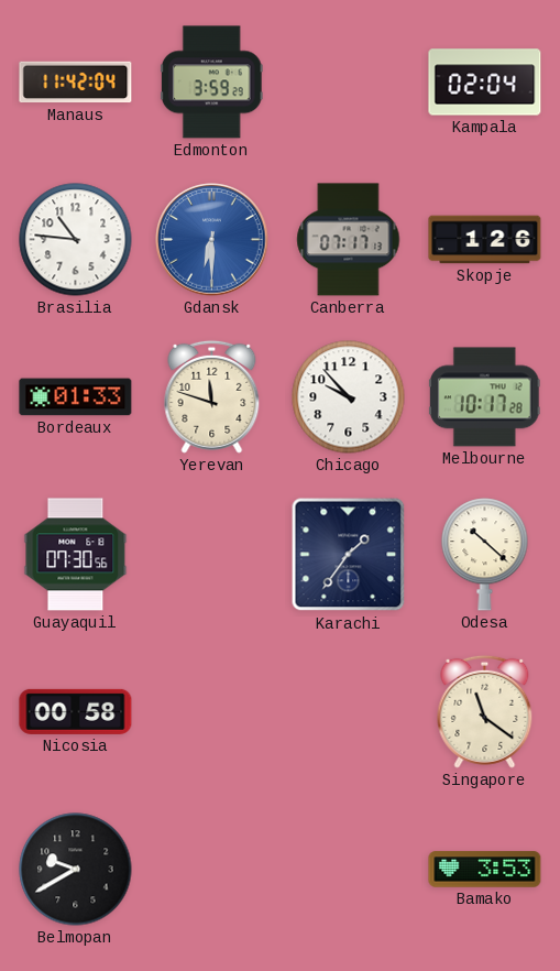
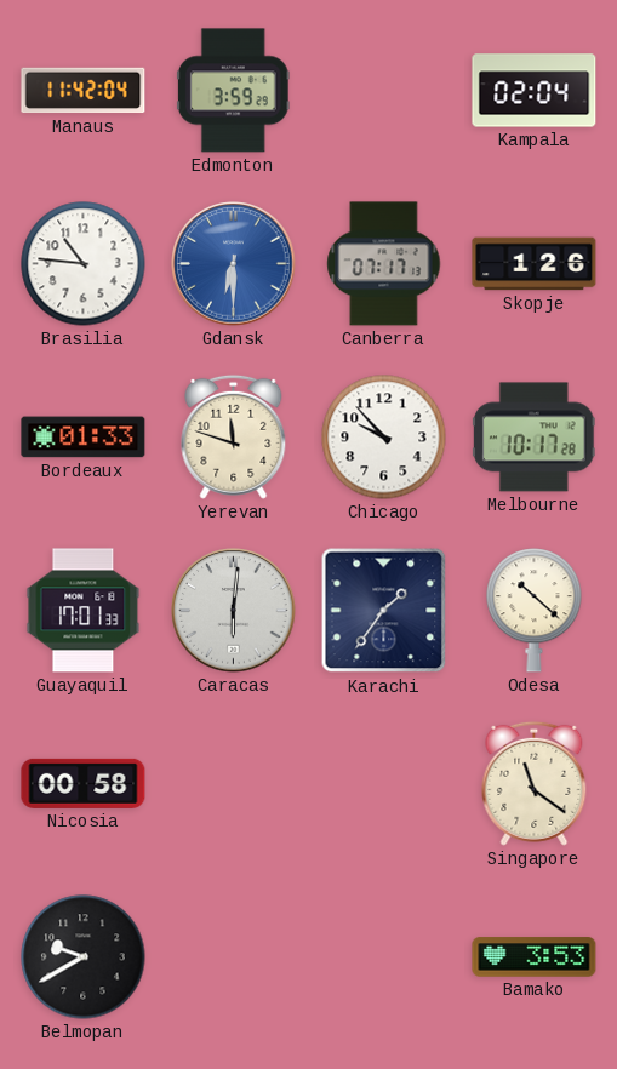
Guayaquil: 07:30 -> 17:01
Caracas: none -> 6:01
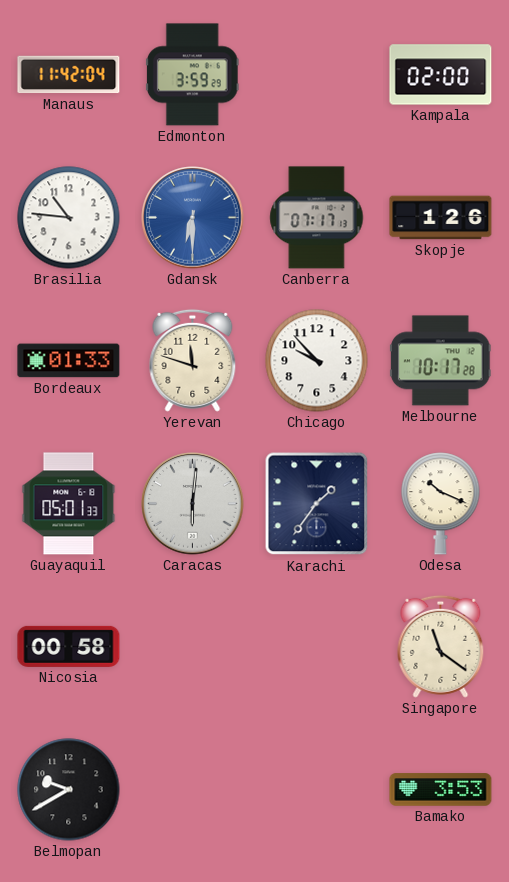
Kampala: 02:04 -> 02:00
Guayaquil: 17:01 -> 05:01
Odesa: 10:22 -> 10:19
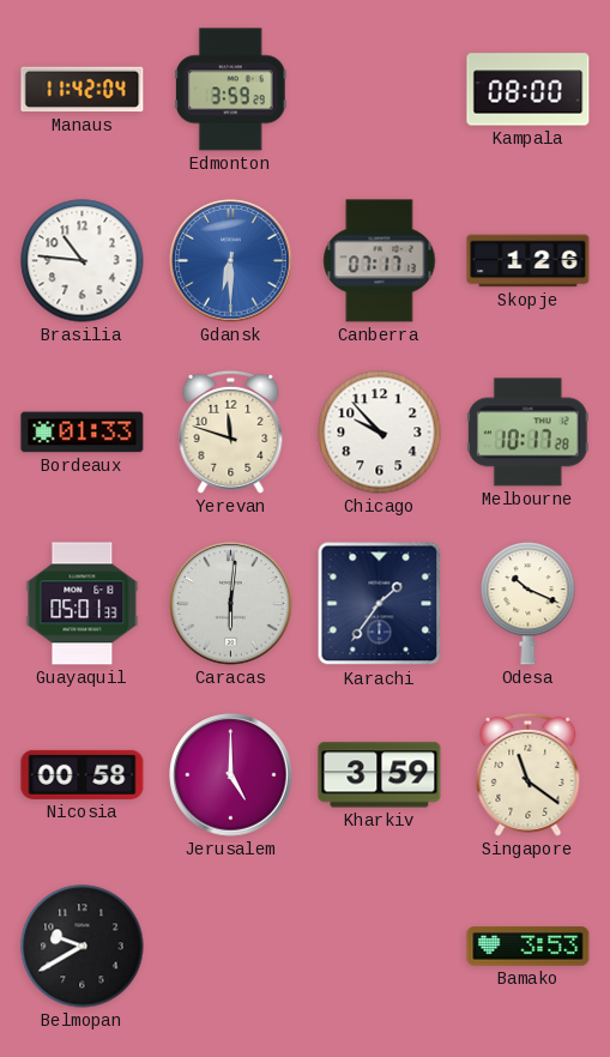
Kampala: 02:00 -> 08:00
Jerusalem: none -> 5:00
Kharkiv: none -> 3:59
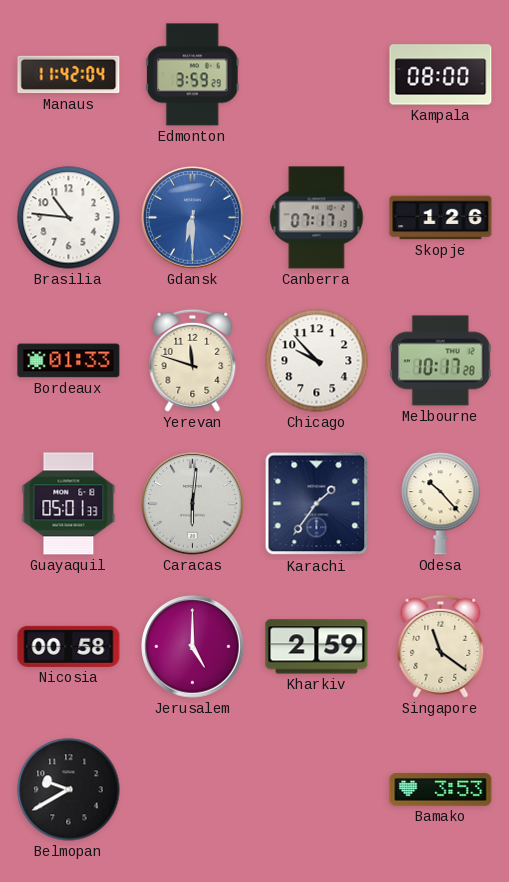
Odesa: 10:19 -> 10:23
Kharkiv: 3:59 -> 2:59
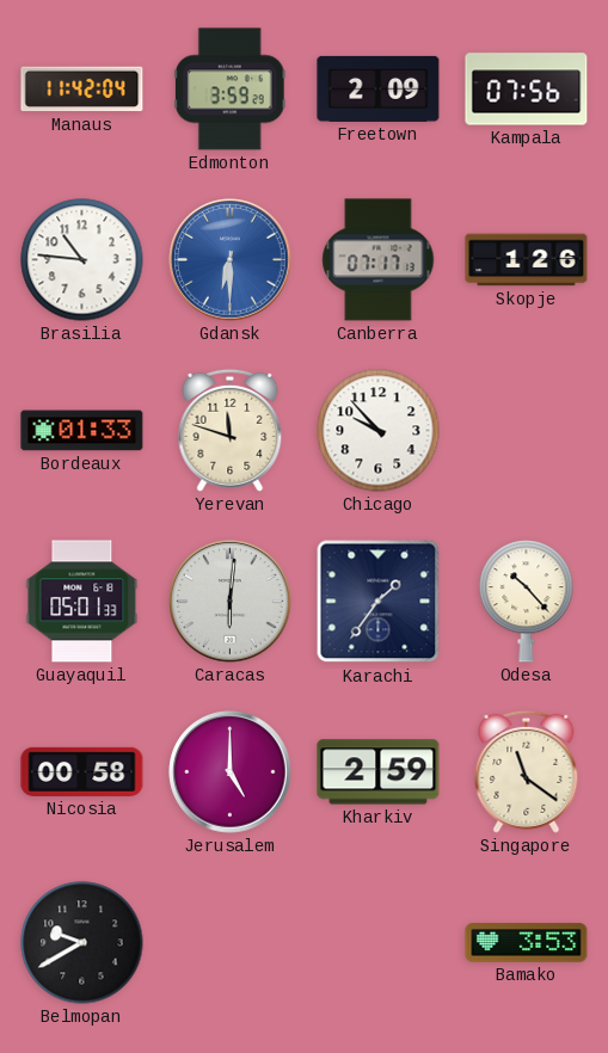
Freetown: none -> 2:09
Kampala: 08:00 -> 07:56
Melbourne: 10:17 -> none
